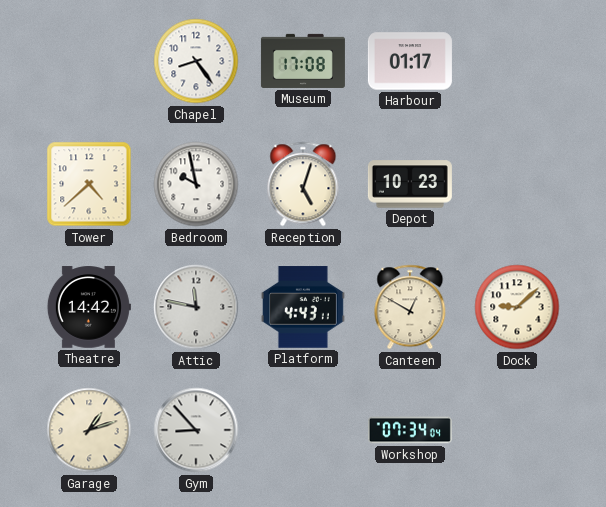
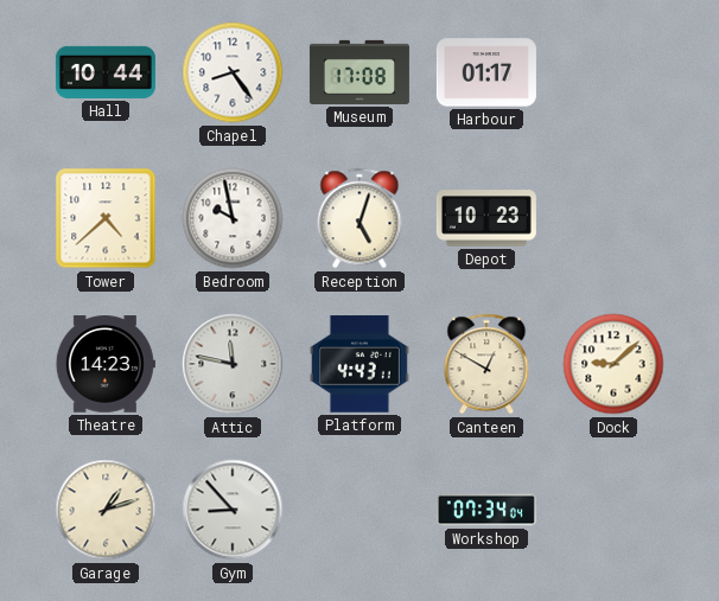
Hall: none -> 10:44
Theatre: 14:42 -> 14:23
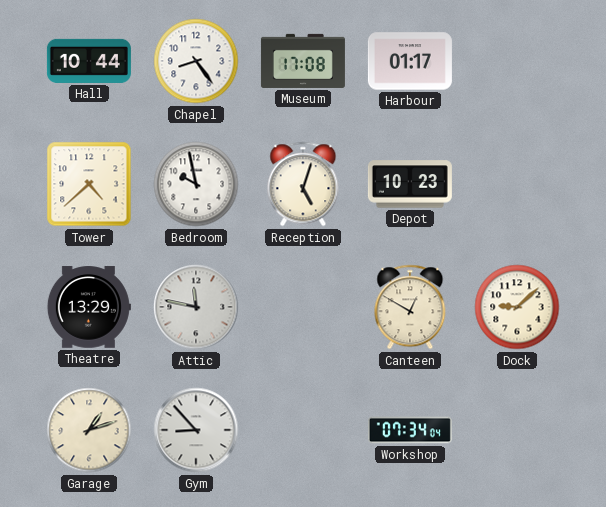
Theatre: 14:23 -> 13:29
Platform: 4:43 -> none
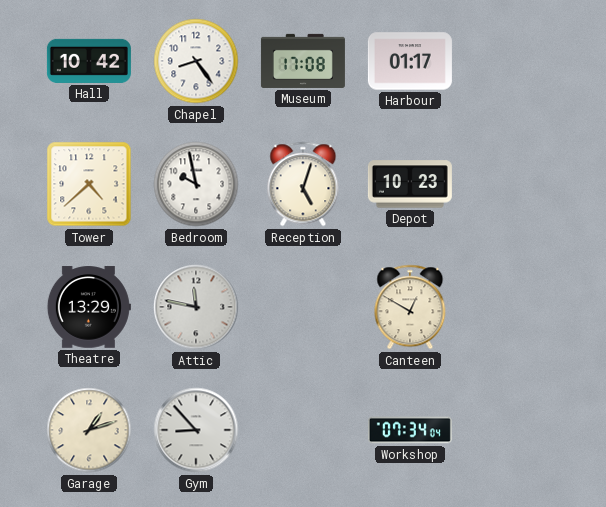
Hall: 10:44 -> 10:42
Dock: 9:08 -> none
